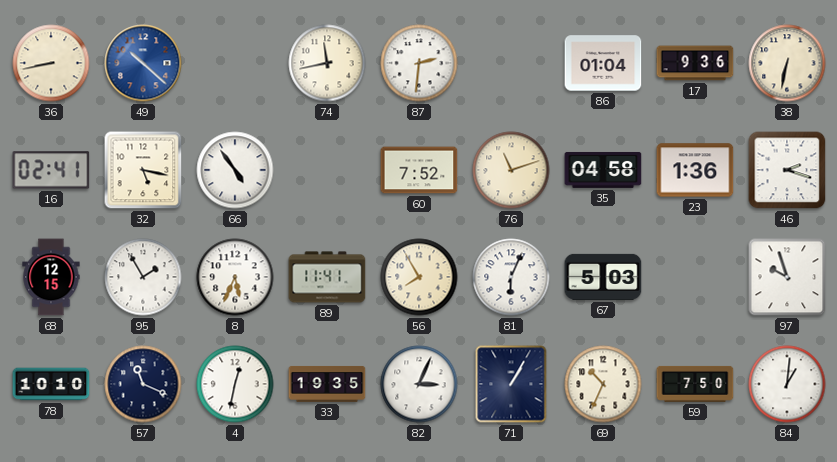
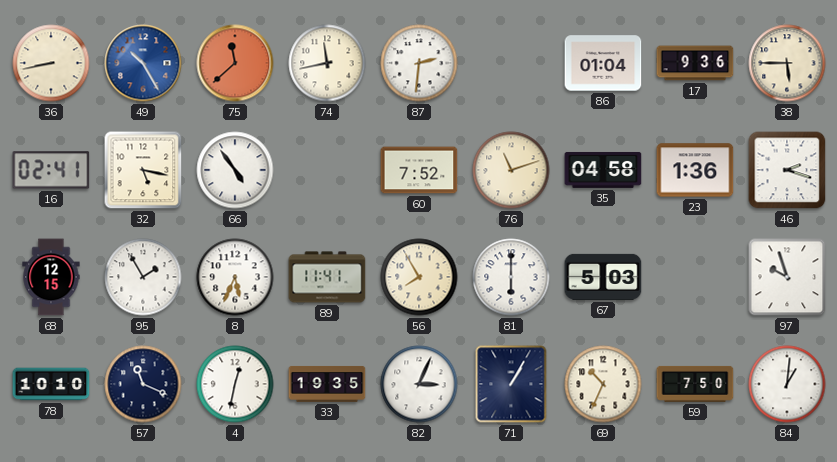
49: 10:22 -> 10:25
75: none -> 11:38
38: 6:32 -> 5:45
81: 6:04 -> 6:00
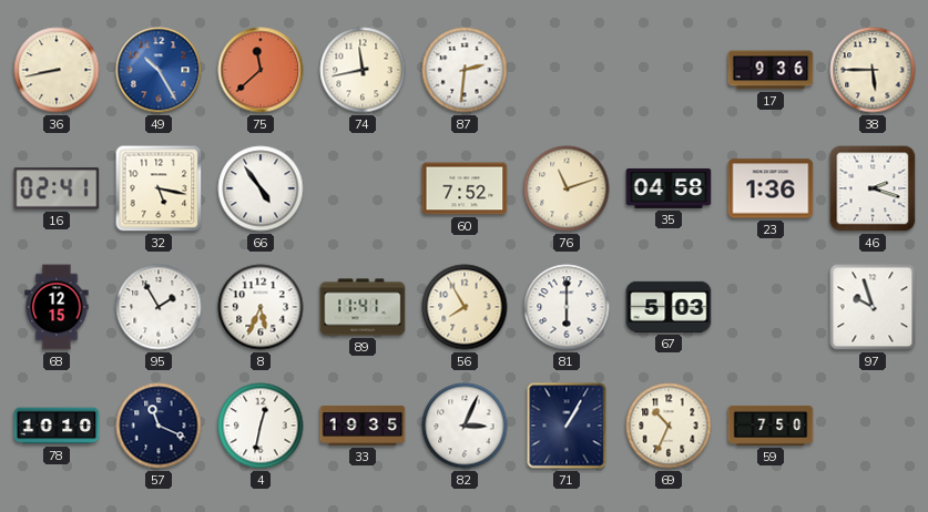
86: 01:04 -> none
84: 1:01 -> none
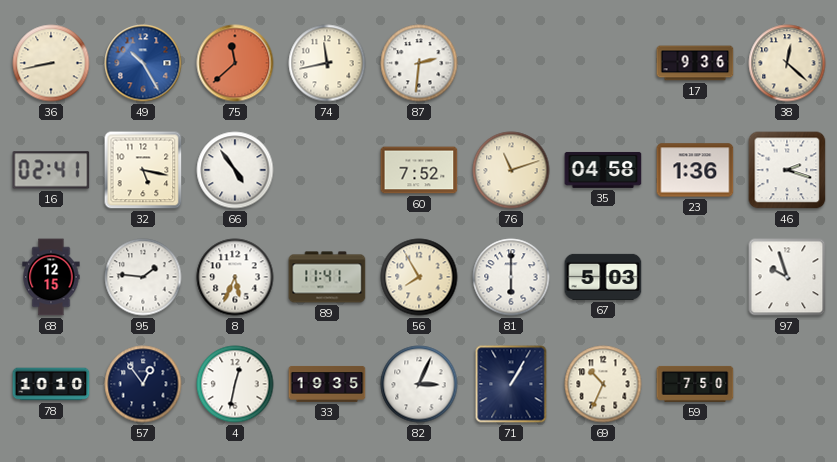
38: 5:45 -> 12:22
95: 1:55 -> 1:46
57: 11:19 -> 12:54
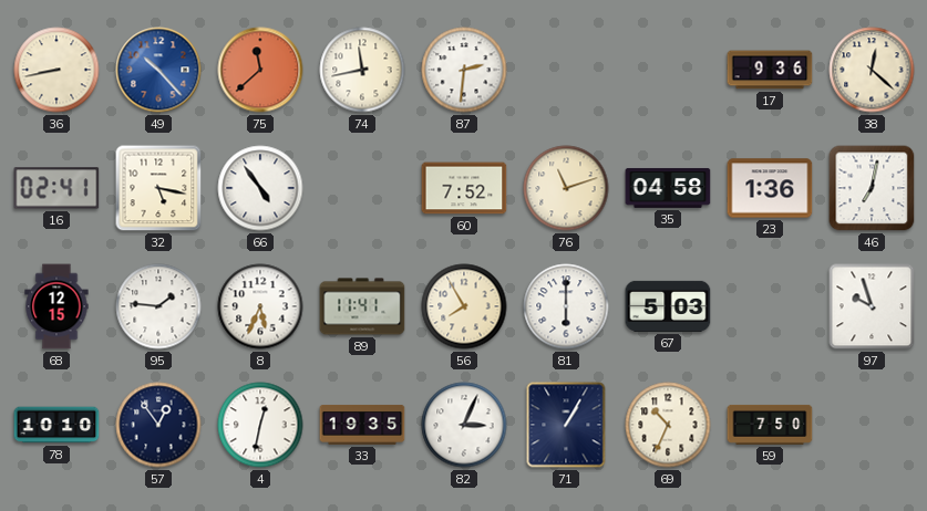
49: 10:25 -> 10:23
46: 2:18 -> 7:02
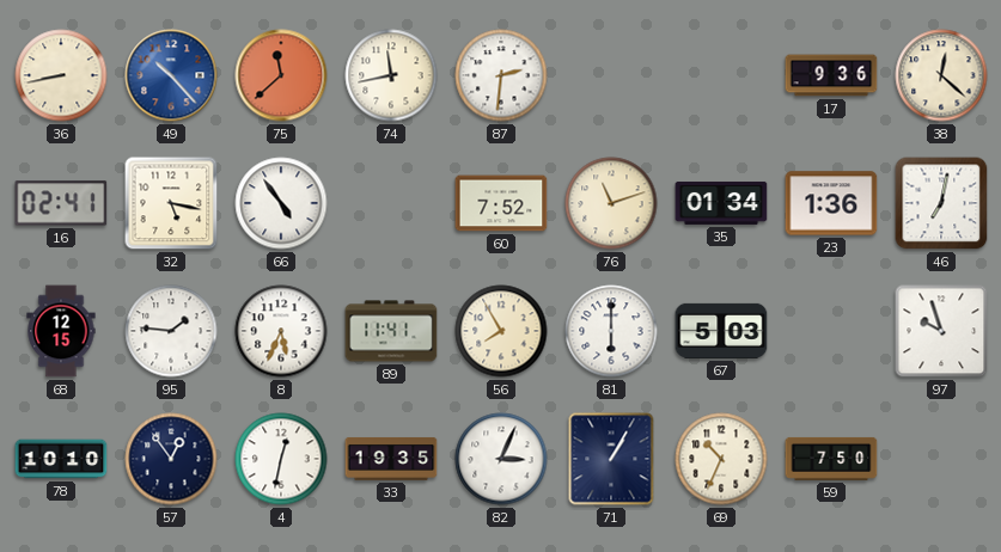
35: 04:58 -> 01:34
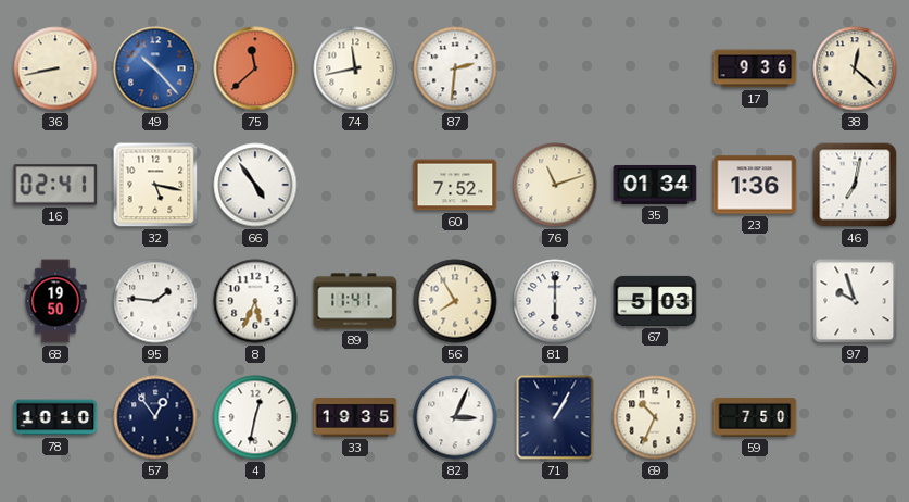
68: 12:15 -> 19:50
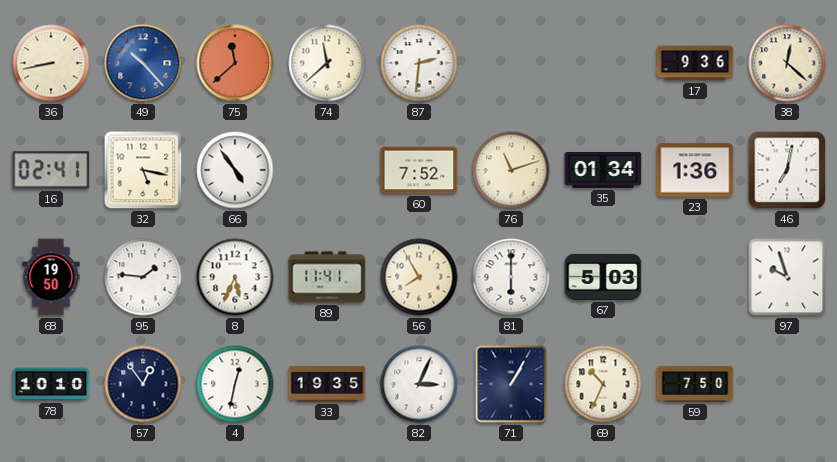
74: 11:43 -> 11:38
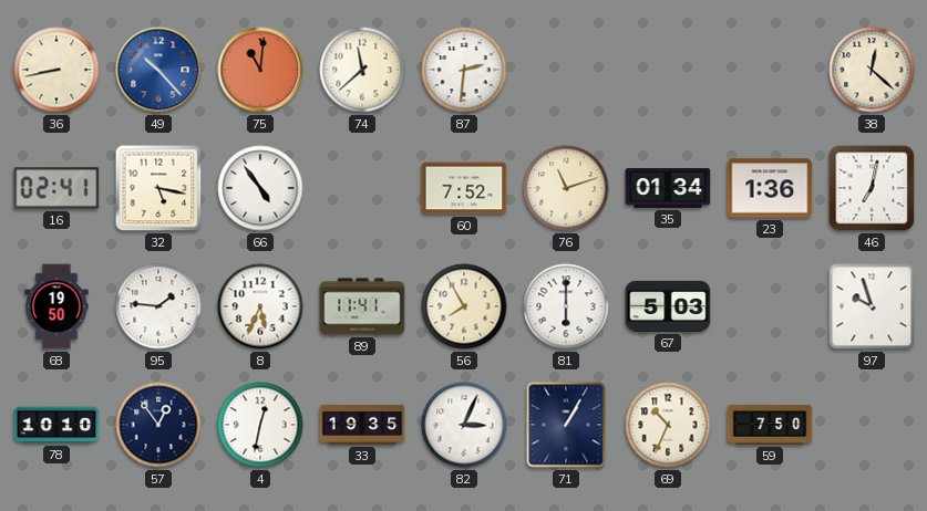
75: 11:38 -> 11:01
17: 9:36 -> none
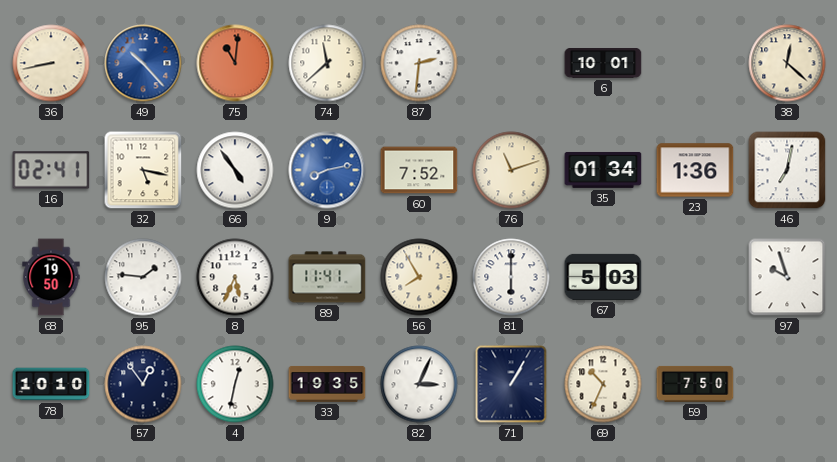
6: none -> 10:01
9: none -> 8:13
